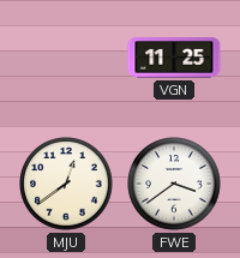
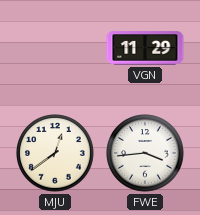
VGN: 11:25 -> 11:29
FWE: 3:39 -> 3:44
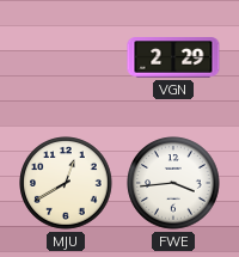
VGN: 11:29 -> 2:29
MJU: 12:39 -> 12:40
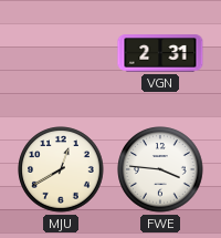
VGN: 2:29 -> 2:31
FWE: 3:44 -> 3:46
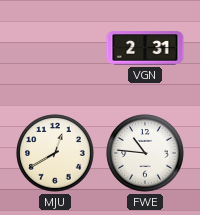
FWE: 3:46 -> 10:46
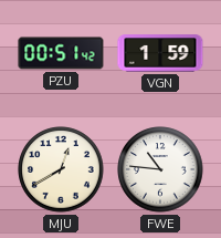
PZU: none -> 00:51
VGN: 2:31 -> 1:59
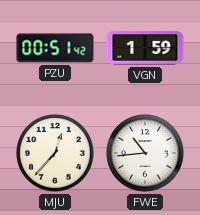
MJU: 12:40 -> 12:37
FWE: 10:46 -> 10:44
